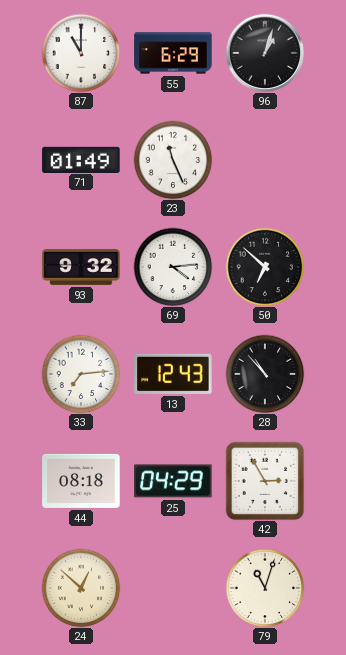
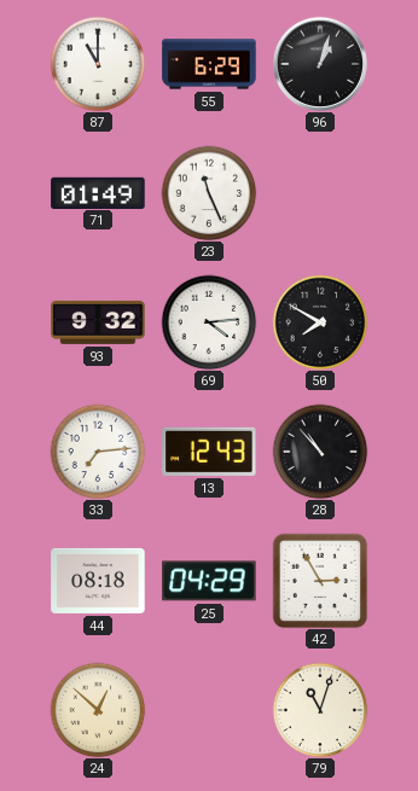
50: 6:52 -> 7:50
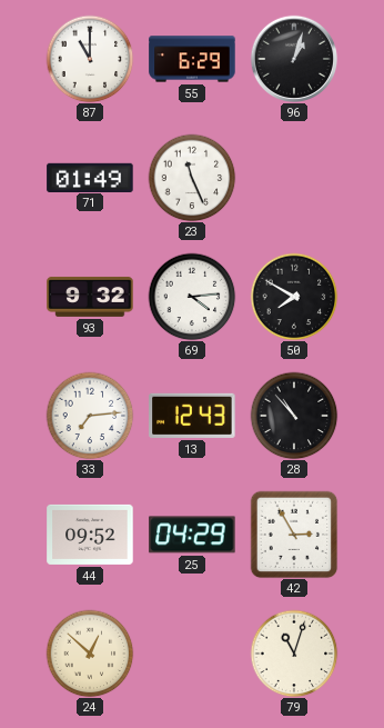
44: 08:18 -> 09:52
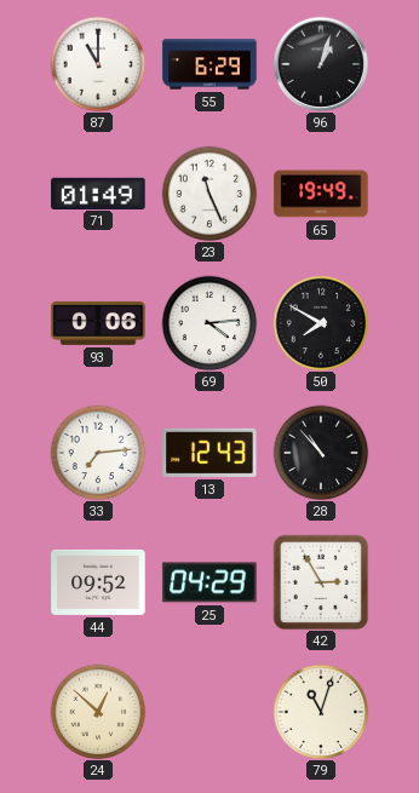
65: none -> 19:49
93: 9:32 -> 0:06
